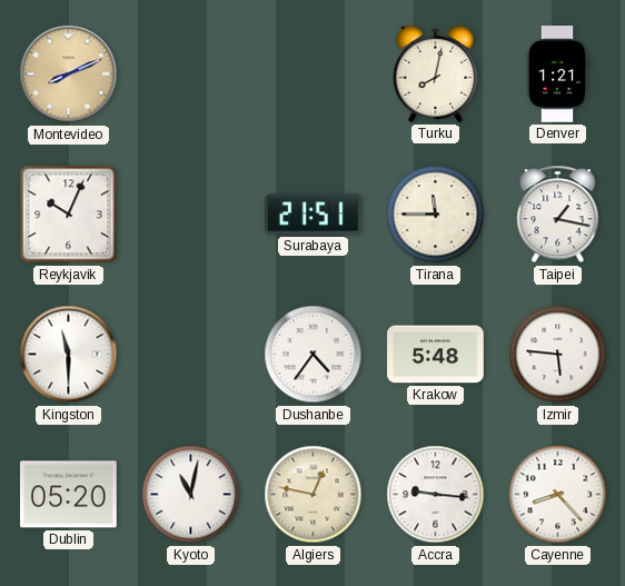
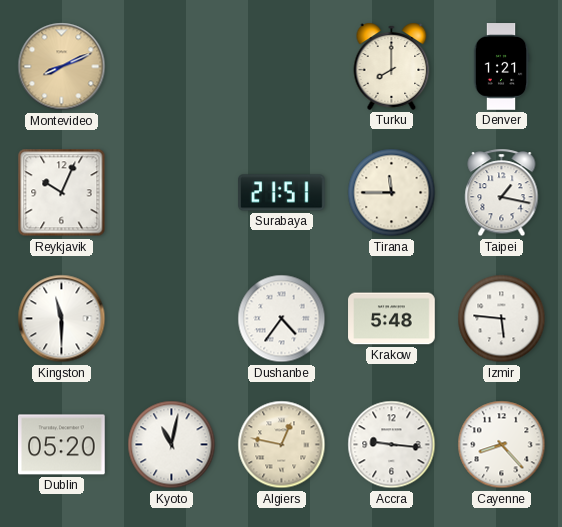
Turku: 8:02 -> 8:00
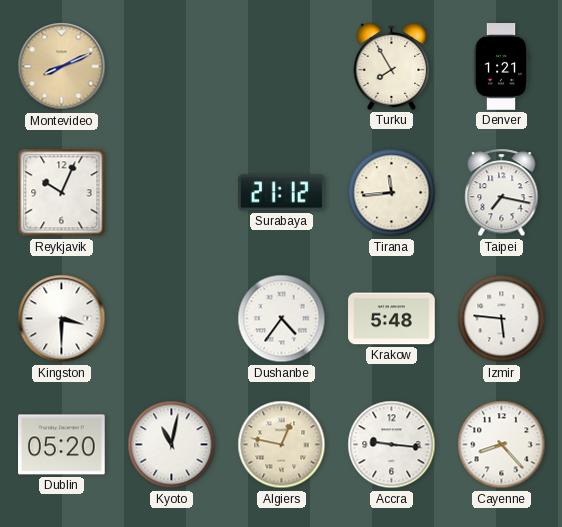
Turku: 8:00 -> 7:55
Surabaya: 21:51 -> 21:12
Tirana: 11:45 -> 11:44
Taipei: 1:17 -> 7:17
Kingston: 11:30 -> 3:30
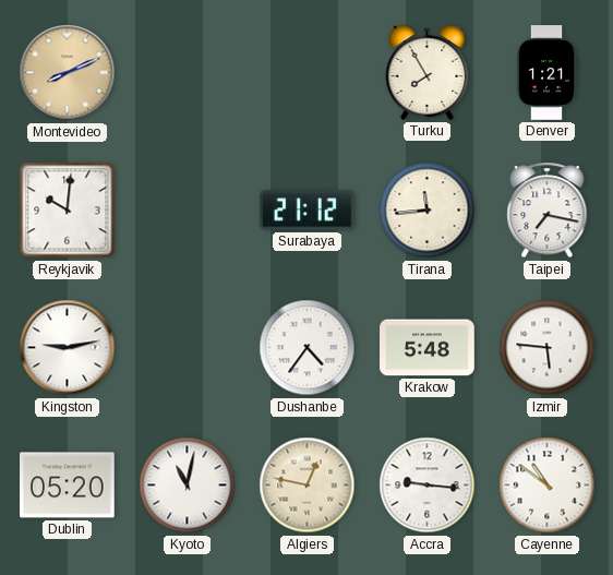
Reykjavik: 10:04 -> 10:01
Kingston: 3:30 -> 9:13
Cayenne: 8:23 -> 10:51
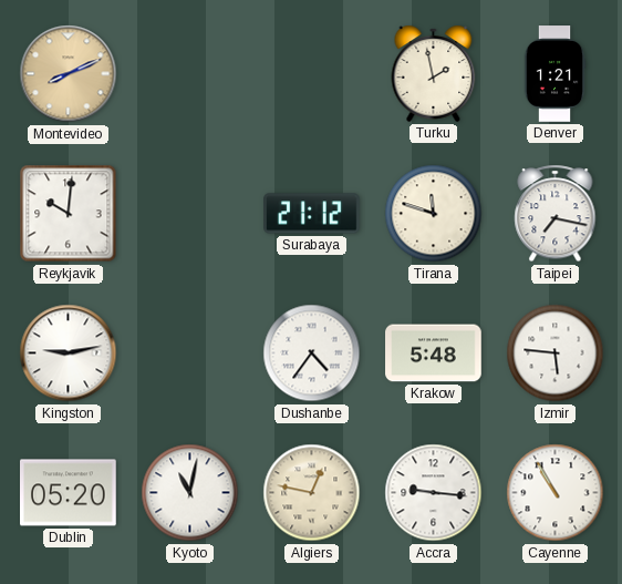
Turku: 7:55 -> 1:58
Tirana: 11:44 -> 11:48
Cayenne: 10:51 -> 10:55
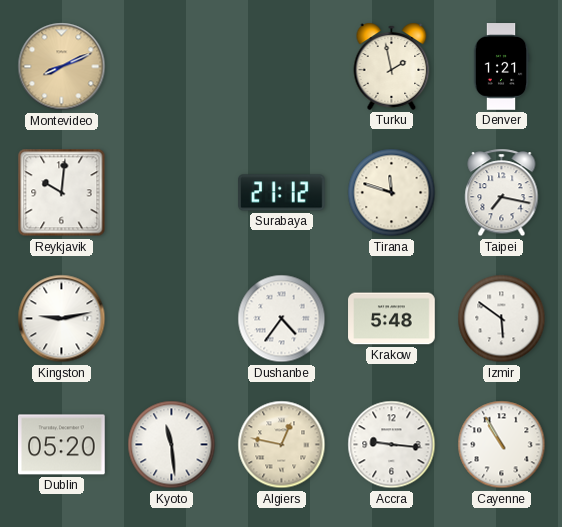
Izmir: 5:46 -> 5:51
Kyoto: 11:02 -> 11:29
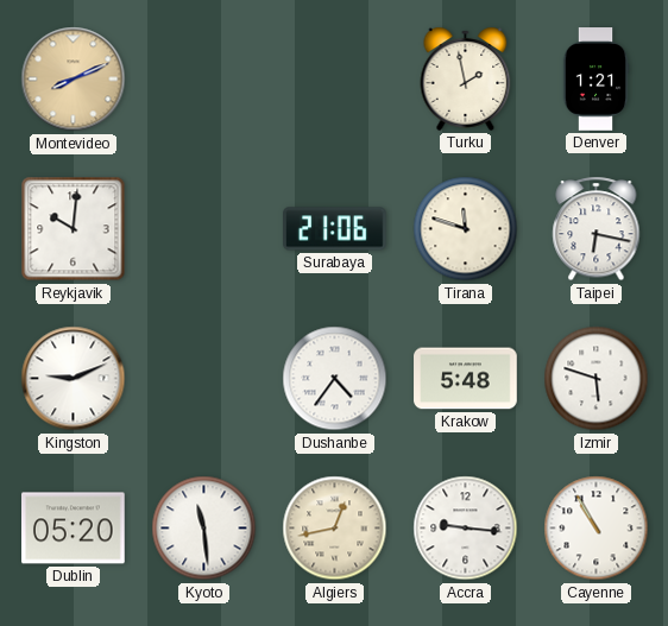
Surabaya: 21:12 -> 21:06
Taipei: 7:17 -> 6:17
Kingston: 9:13 -> 9:11
Izmir: 5:51 -> 5:48
Algiers: 12:47 -> 12:43
